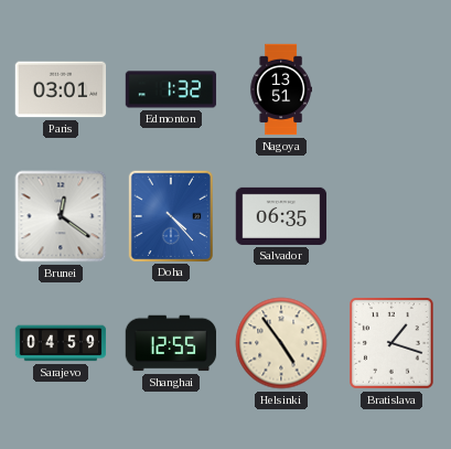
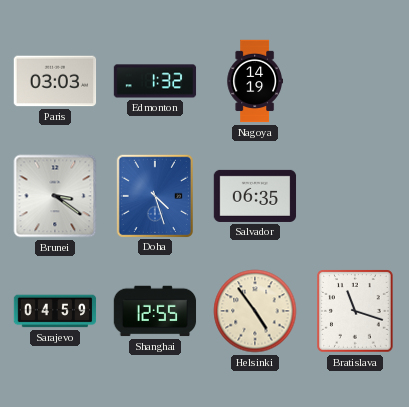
Paris: 03:01 -> 03:03
Nagoya: 13:51 -> 14:19
Brunei: 12:21 -> 3:21
Doha: 4:23 -> 4:27
Bratislava: 1:18 -> 11:18
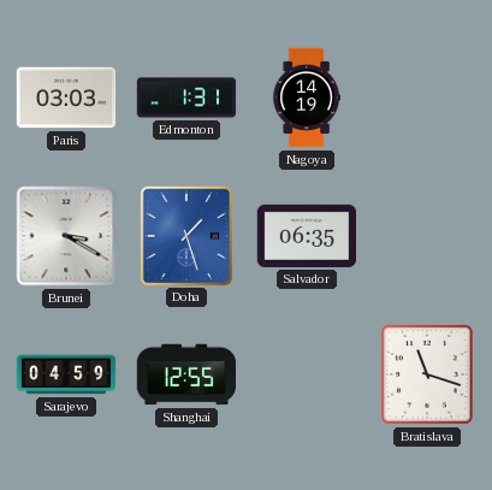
Edmonton: 1:32 -> 1:31
Brunei: 3:21 -> 3:20
Doha: 4:27 -> 1:27
Helsinki: 4:54 -> none
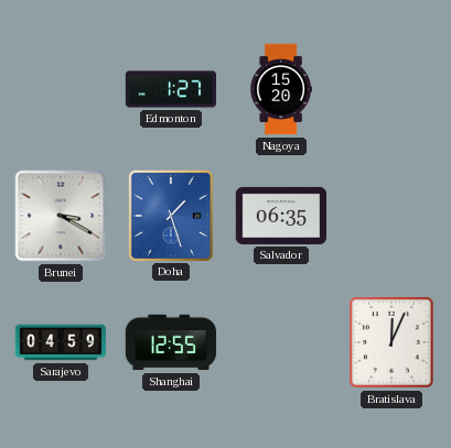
Paris: 03:03 -> none
Edmonton: 1:31 -> 1:27
Nagoya: 14:19 -> 15:20
Bratislava: 11:18 -> 12:04
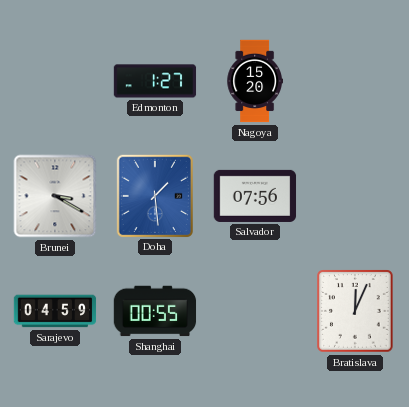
Doha: 1:27 -> 1:29
Salvador: 06:35 -> 07:56
Shanghai: 12:55 -> 00:55
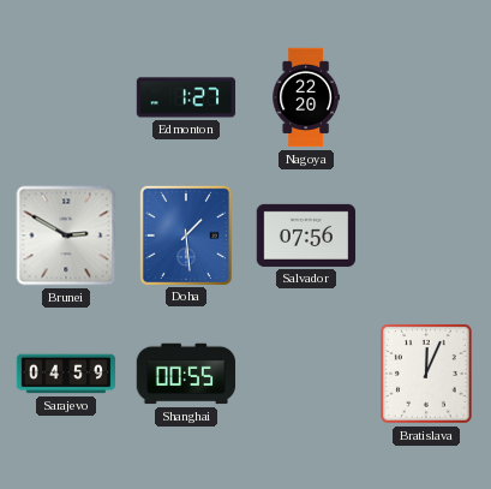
Nagoya: 15:20 -> 22:20
Brunei: 3:20 -> 2:50
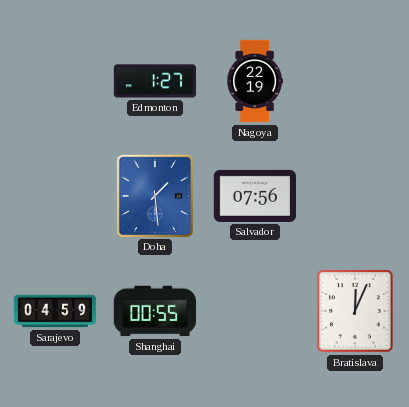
Nagoya: 22:20 -> 22:19
Brunei: 2:50 -> none
